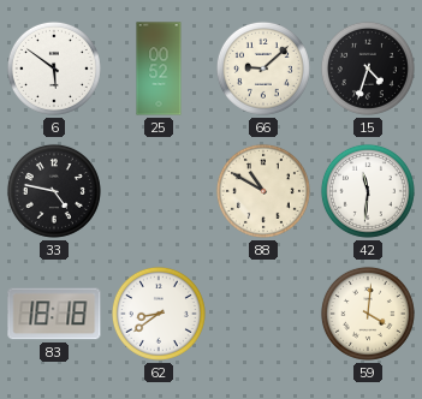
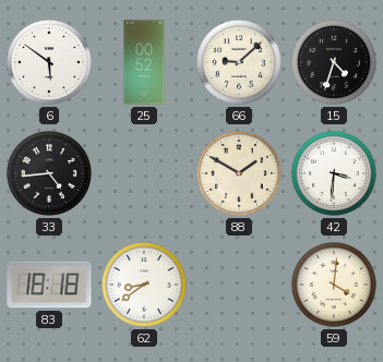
33: 4:47 -> 4:44
88: 10:50 -> 1:50
42: 11:31 -> 3:31
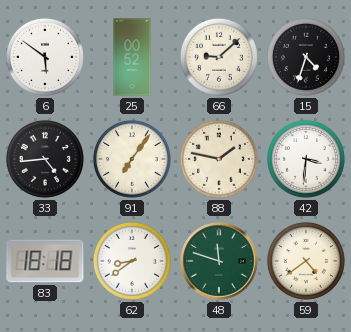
91: none -> 7:06
88: 1:50 -> 1:47
48: none -> 11:48
59: 4:01 -> 4:39
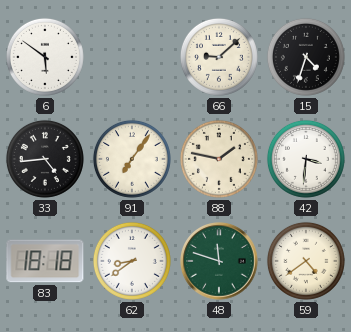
25: 00:52 -> none
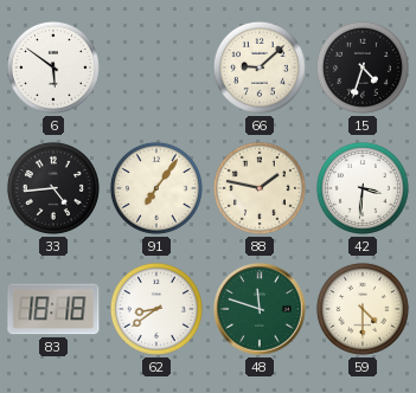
59: 4:39 -> 4:30
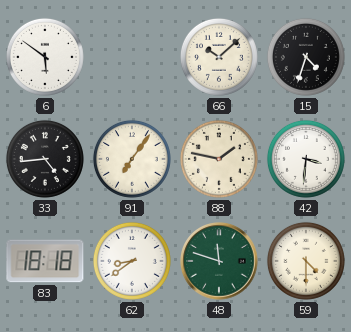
66: 9:08 -> 10:08
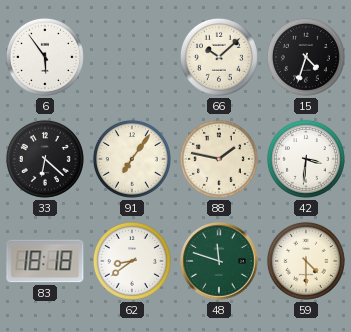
6: 5:51 -> 5:54
33: 4:44 -> 6:22
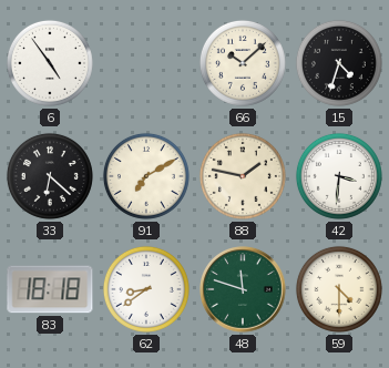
6: 5:54 -> 4:54
91: 7:06 -> 7:10
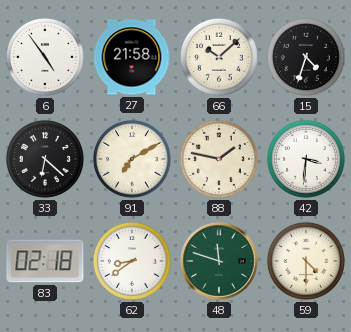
27: none -> 21:58
83: 18:18 -> 02:18
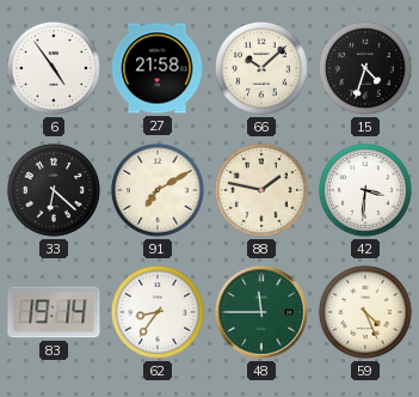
83: 02:18 -> 19:14
62: 8:39 -> 8:36
48: 11:48 -> 11:45
59: 4:30 -> 4:26
